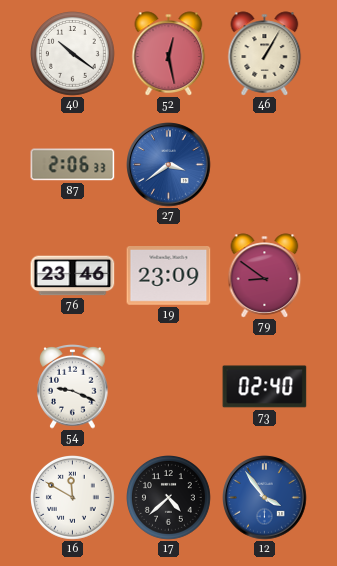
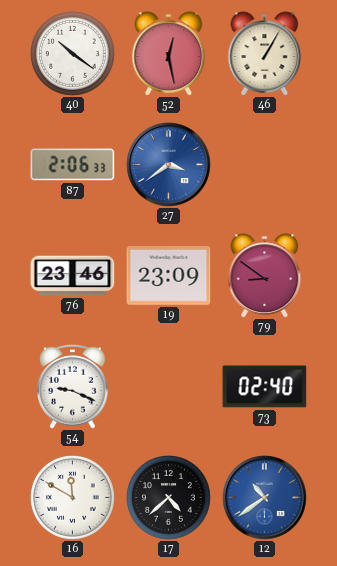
12: 3:54 -> 10:39
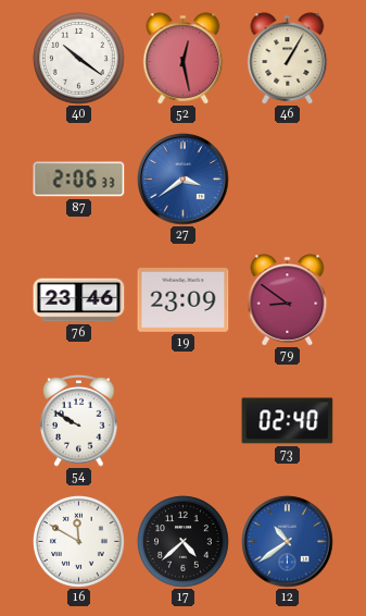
54: 9:19 -> 9:50
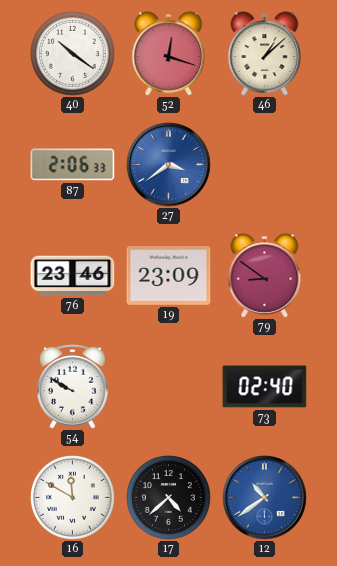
52: 12:28 -> 12:18
46: 1:05 -> 1:08
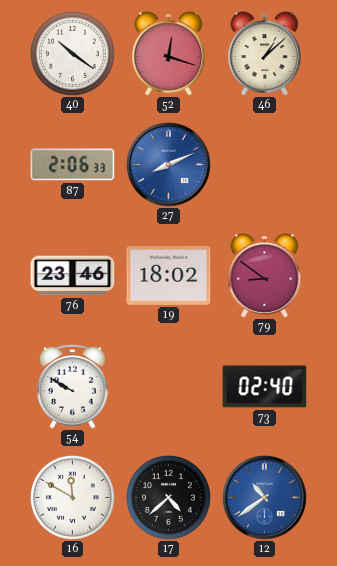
27: 3:39 -> 8:11
19: 23:09 -> 18:02
